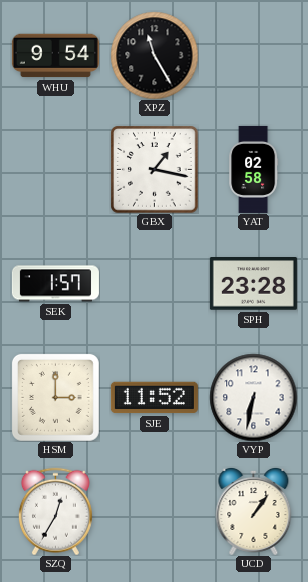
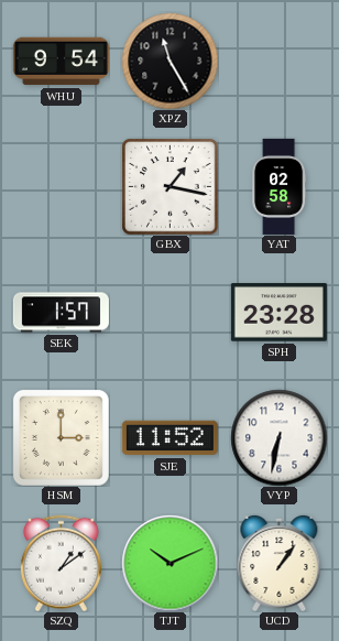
SZQ: 12:35 -> 1:09
TJT: none -> 10:11
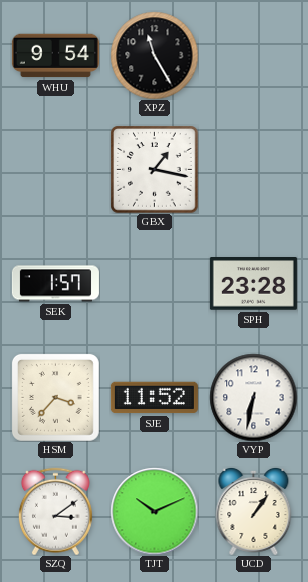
YAT: 02:58 -> none
HSM: 3:00 -> 3:37
SZQ: 1:09 -> 3:09
